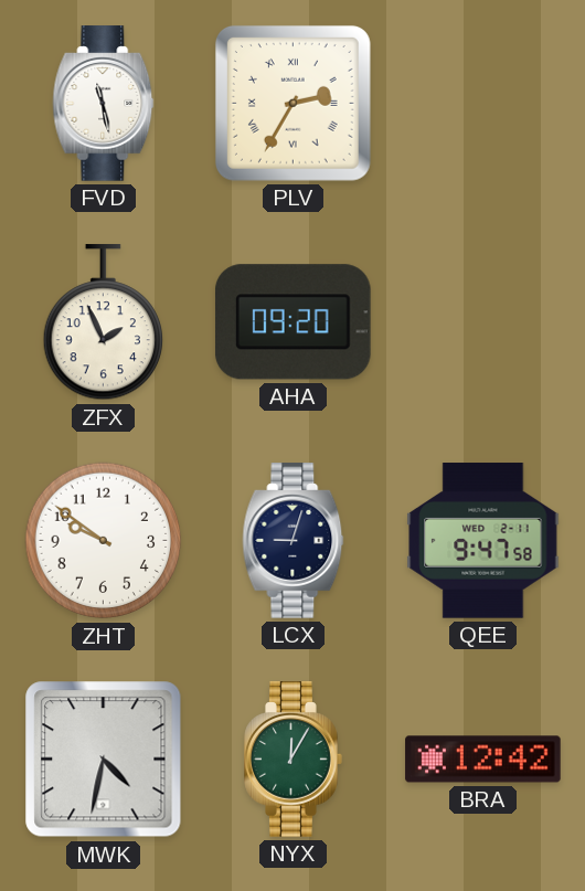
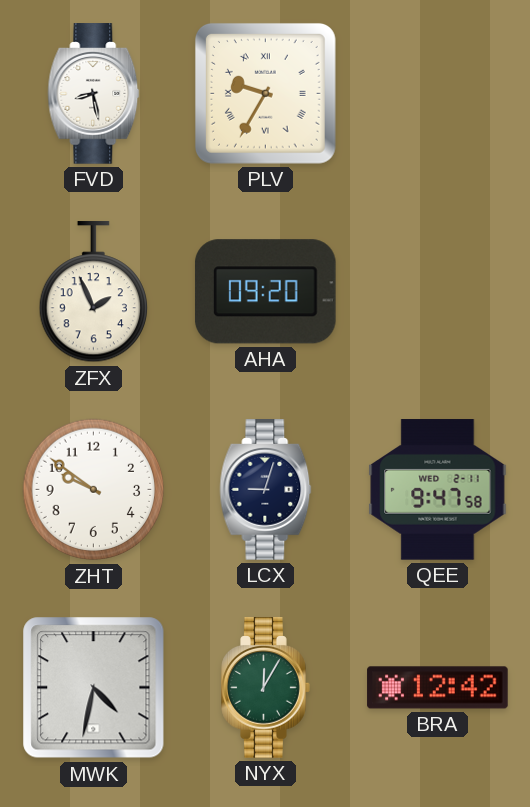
FVD: 11:28 -> 8:28
PLV: 2:35 -> 9:35
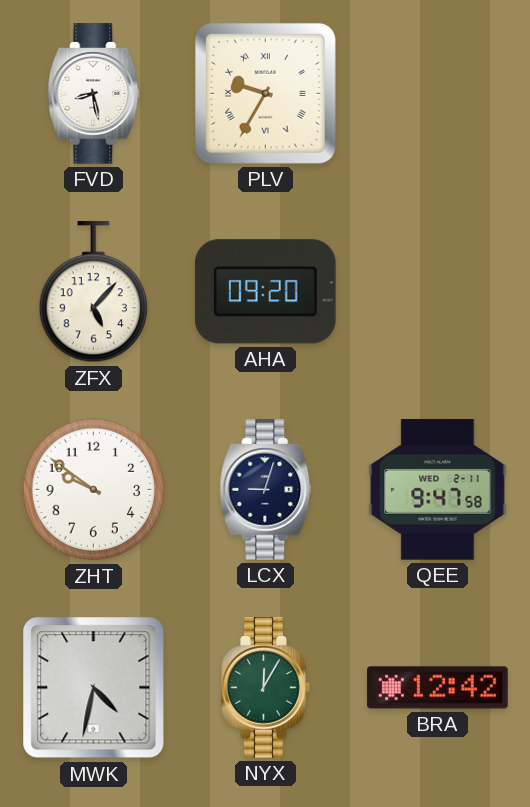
ZFX: 1:56 -> 5:07
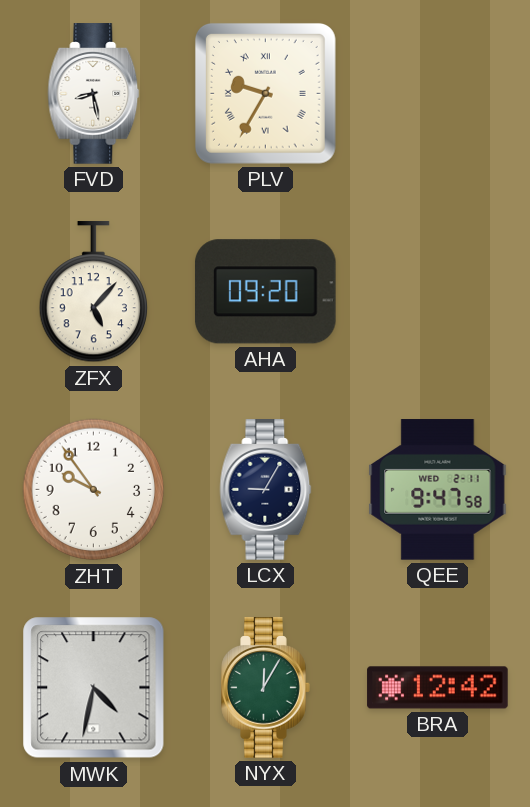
ZHT: 9:51 -> 9:54
LCX: 9:03 -> 9:05
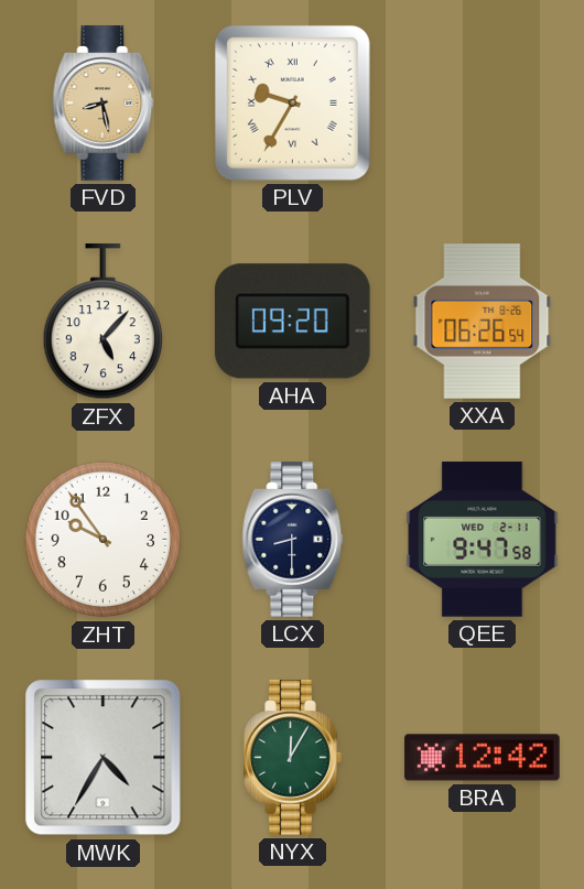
FVD dial: white -> champagne
XXA: none -> 06:26
LCX: 9:05 -> 8:30
MWK: 4:32 -> 4:35
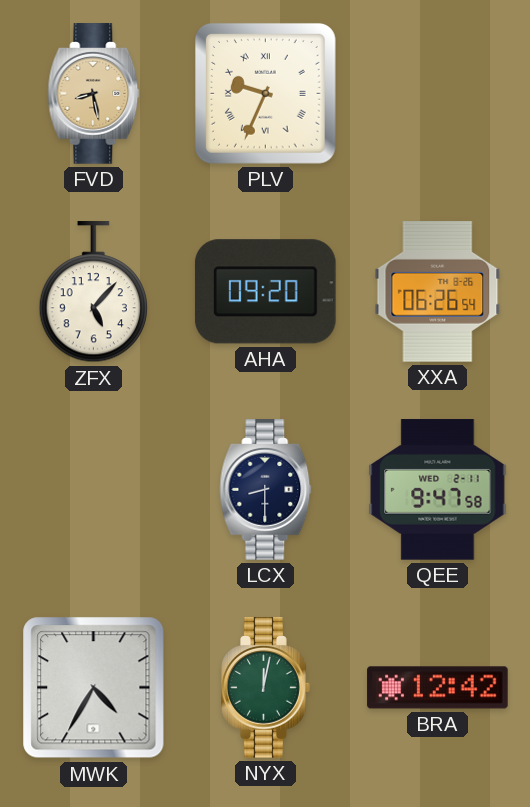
PLV: 9:35 -> 9:34
ZHT: 9:54 -> none
NYX: 12:05 -> 12:02
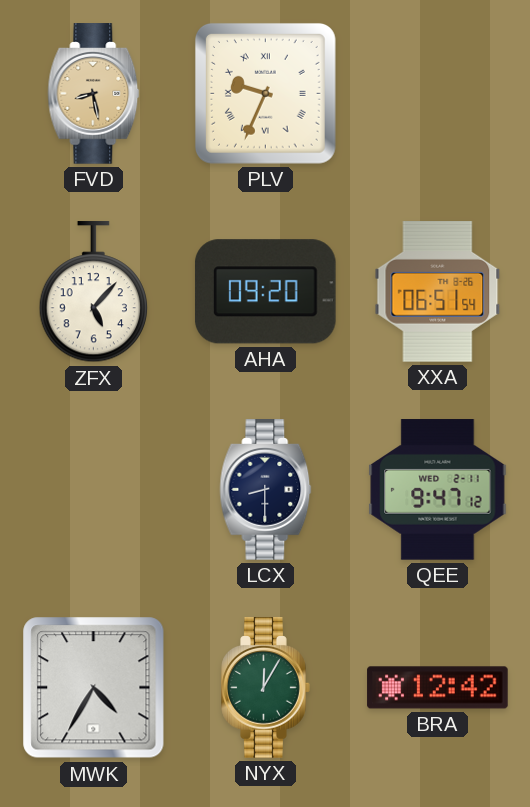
XXA: 06:26 -> 06:51
QEE: 9:47:58 -> 9:47:12
NYX: 12:02 -> 12:05
